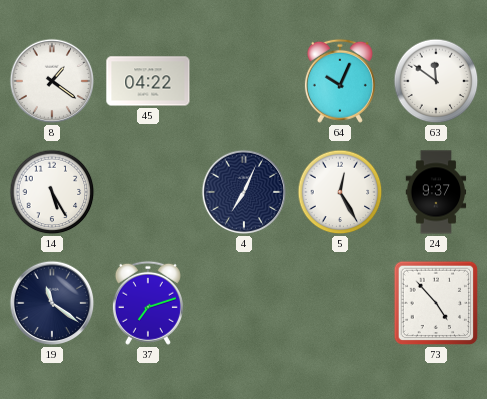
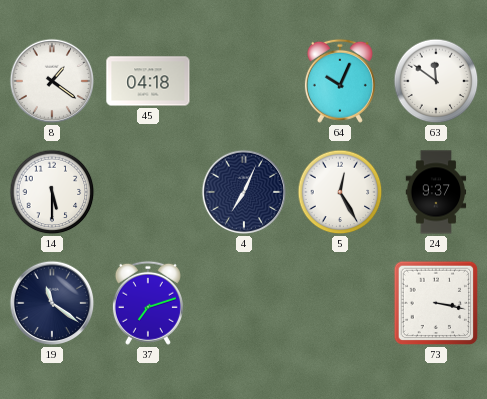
45: 04:22 -> 04:18
14: 5:25 -> 5:30
73: 4:53 -> 3:17
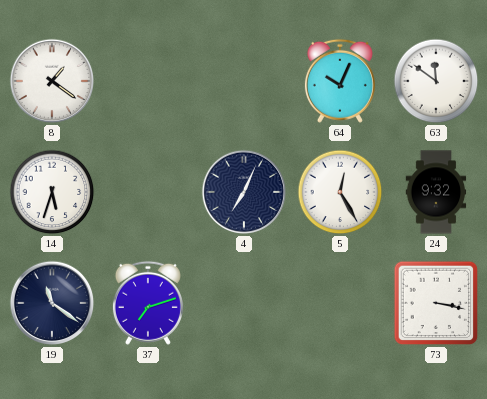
45: 04:18 -> none
14: 5:30 -> 5:33
24: 9:37 -> 9:32
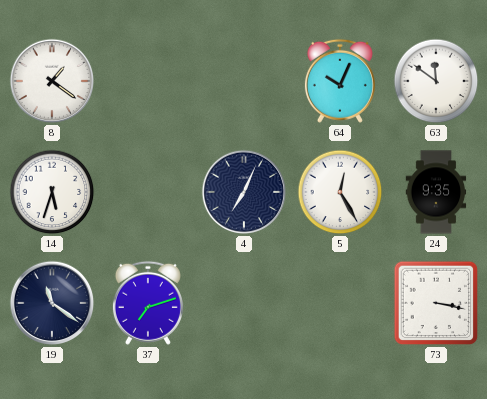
24: 9:32 -> 9:35
